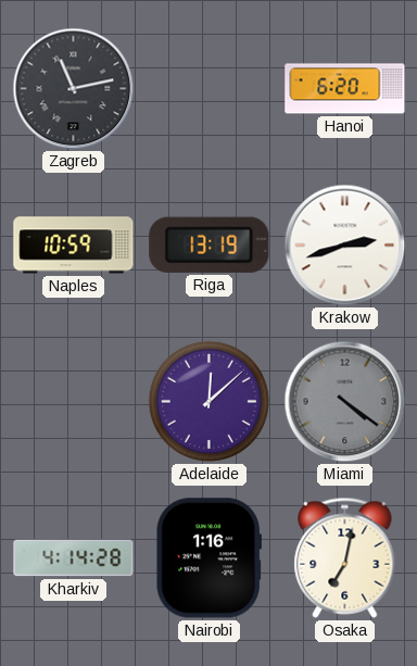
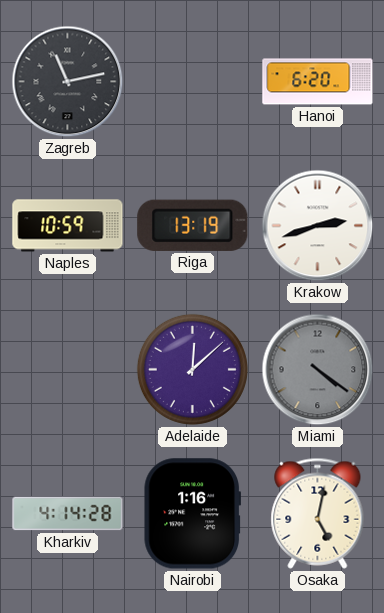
Osaka: 7:02 -> 5:02
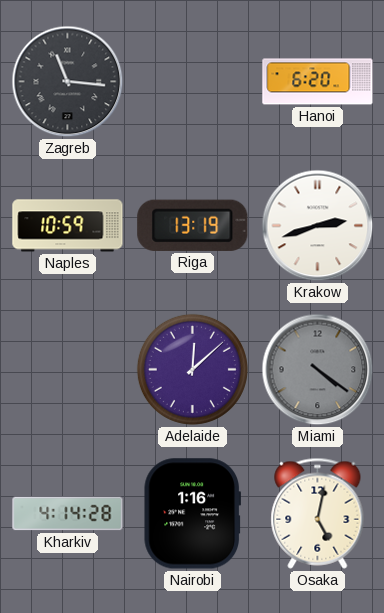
Zagreb: 11:13 -> 11:16
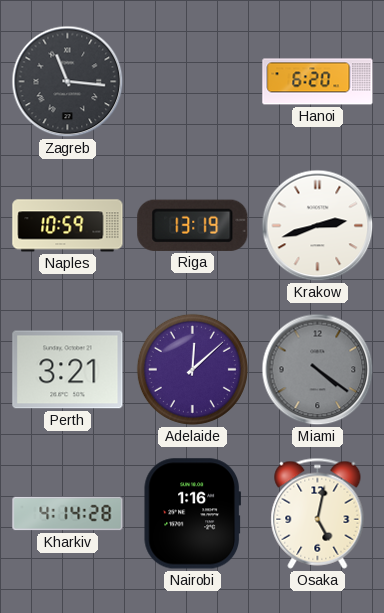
Perth: none -> 3:21
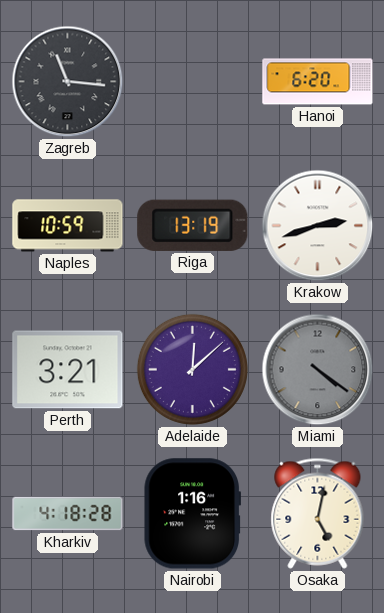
Kharkiv: 4:14 -> 4:18
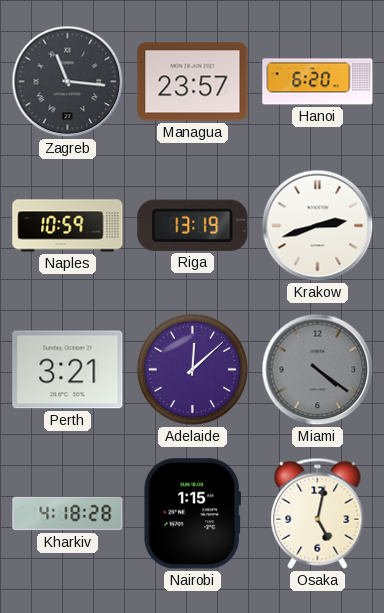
Managua: none -> 23:57
Nairobi: 1:16 -> 1:15
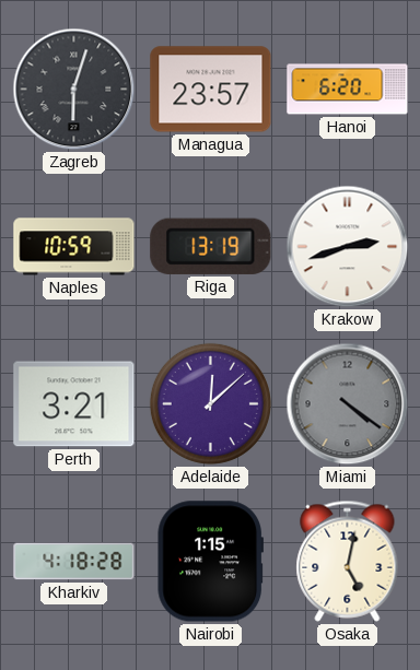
Zagreb: 11:16 -> 6:03
